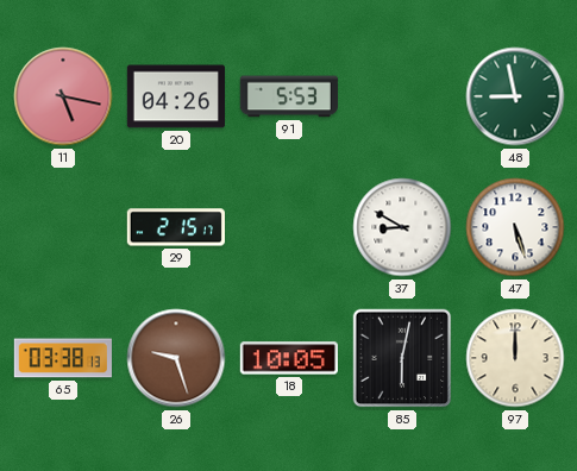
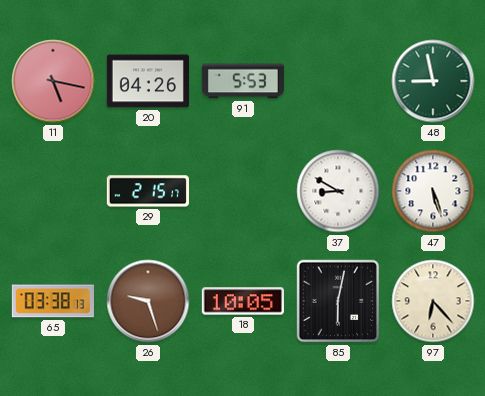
97: 12:00 -> 6:23
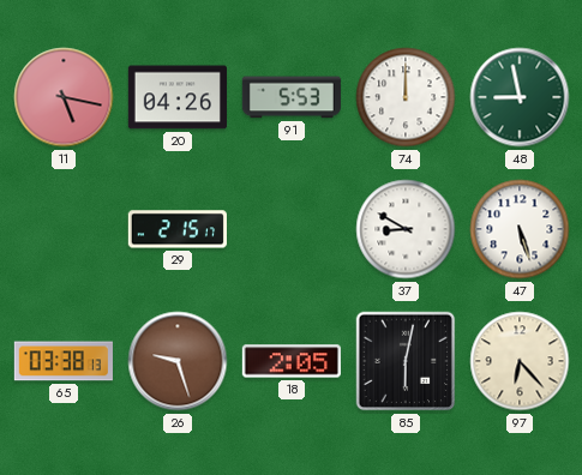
74: none -> 12:00
18: 10:05 -> 2:05
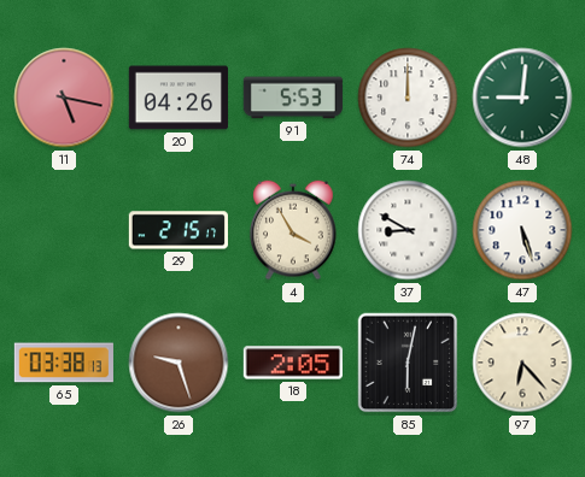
48: 8:58 -> 9:01
4: none -> 3:55
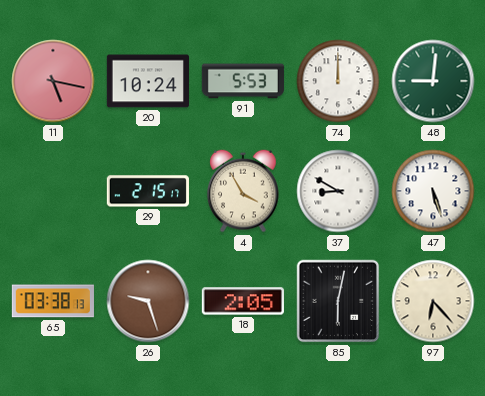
20: 04:26 -> 10:24
